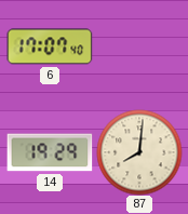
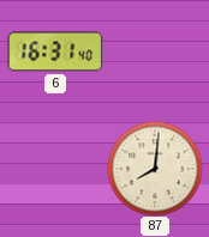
6: 17:07 -> 16:31
14: 19:29 -> none
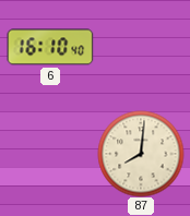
6: 16:31 -> 16:10
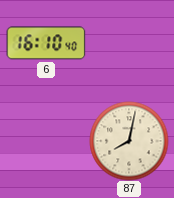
87: 8:01 -> 8:02
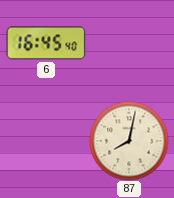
6: 16:10 -> 16:45
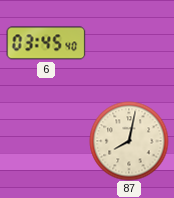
6: 16:45 -> 03:45
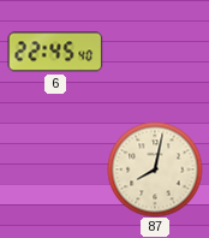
6: 03:45 -> 22:45
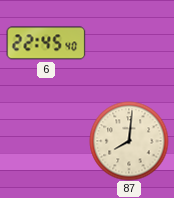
87: 8:02 -> 8:01
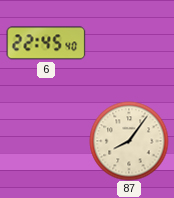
87: 8:01 -> 8:06
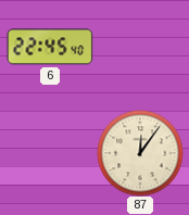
87: 8:06 -> 12:06
